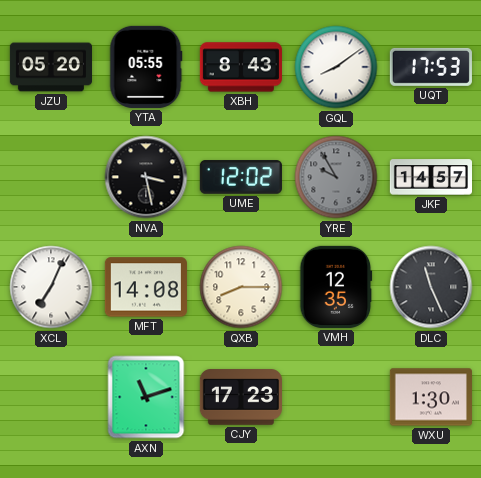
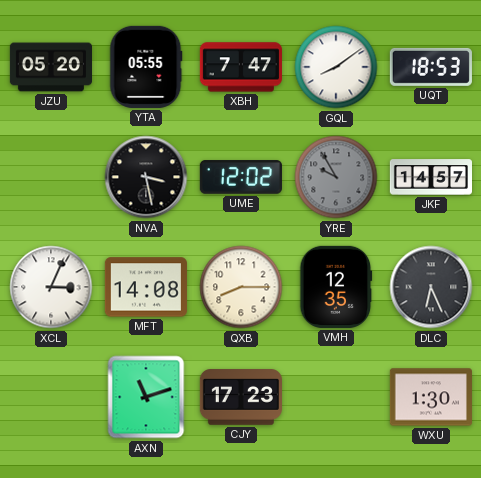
XBH: 8:43 -> 7:47
UQT: 17:53 -> 18:53
XCL: 7:04 -> 3:04
DLC: 11:26 -> 6:26
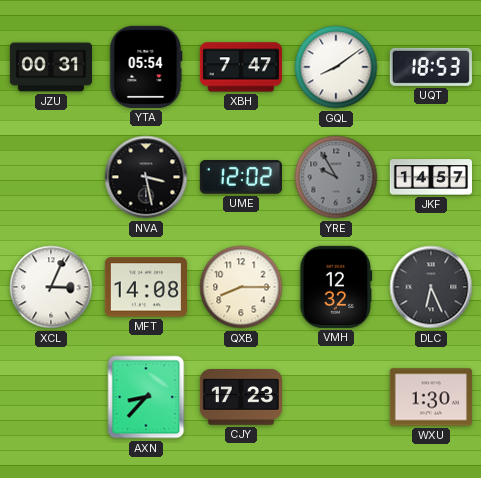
JZU: 05:20 -> 00:31
YTA: 05:55 -> 05:54
VMH: 12:35 -> 12:32
AXN: 11:12 -> 8:37
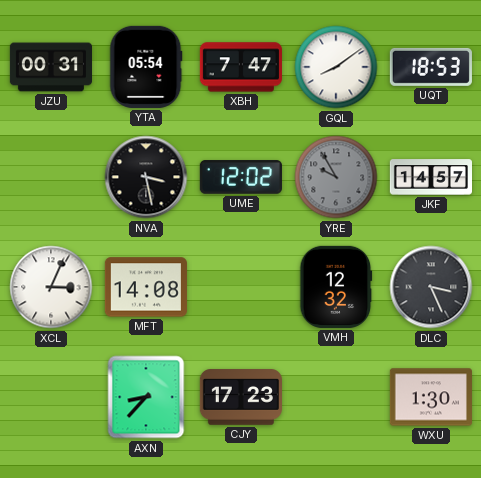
QXB: 8:15 -> none
DLC: 6:26 -> 3:26
